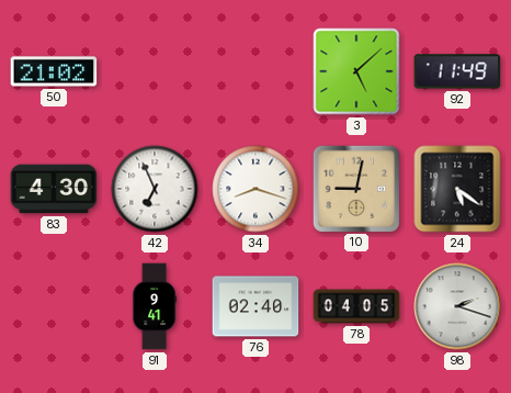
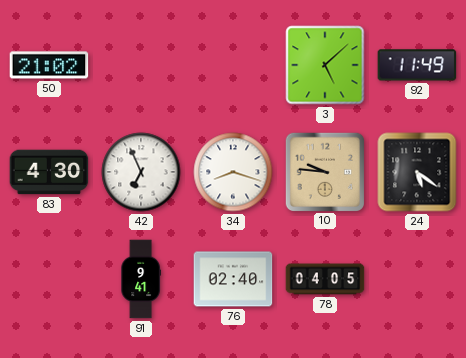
10: 9:02 -> 9:46
98: 2:18 -> none
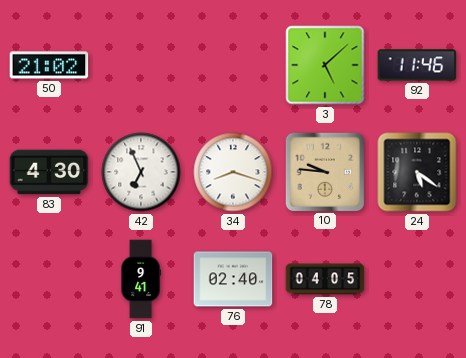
92: 11:49 -> 11:46
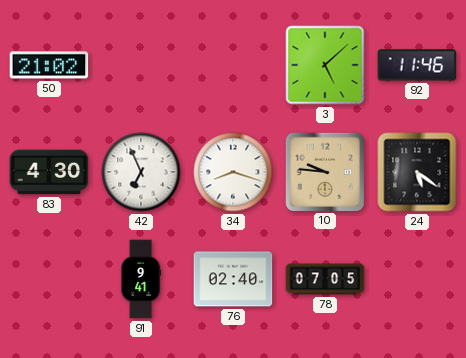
78: 04:05 -> 07:05
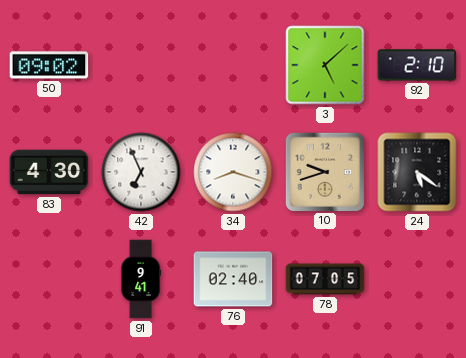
50: 21:02 -> 09:02
92: 11:46 -> 2:10
10: 9:46 -> 9:42
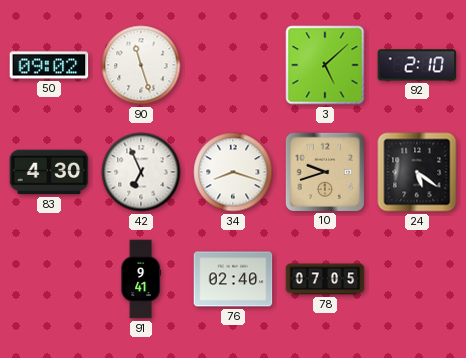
90: none -> 11:27
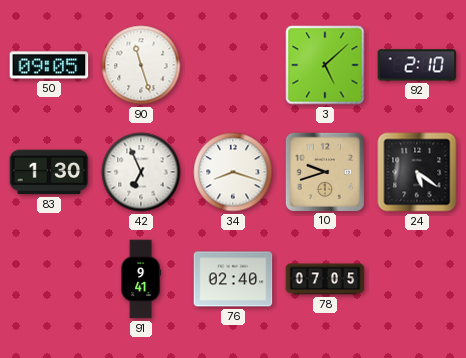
50: 09:02 -> 09:05
83: 4:30 -> 1:30
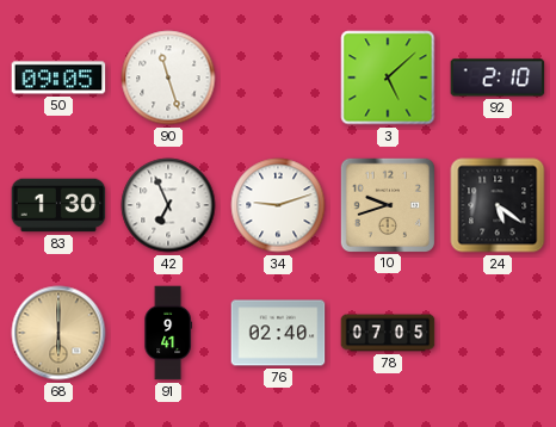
34: 8:18 -> 9:12
68: none -> 6:00
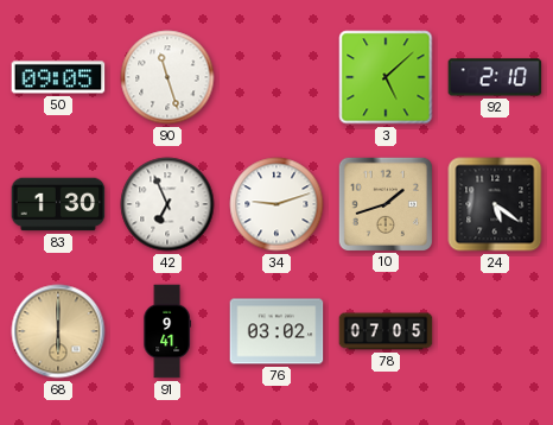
10: 9:42 -> 1:42
76: 02:40 -> 03:02
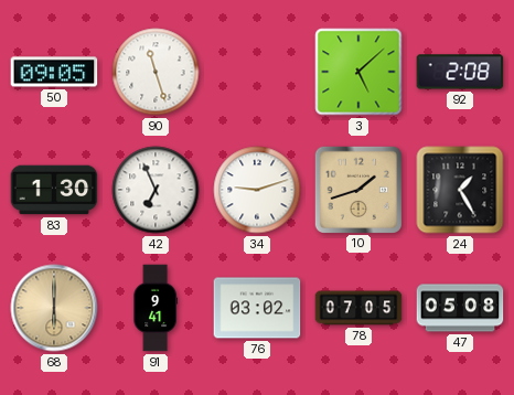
92: 2:10 -> 2:08
24: 5:21 -> 1:25
47: none -> 05:08
